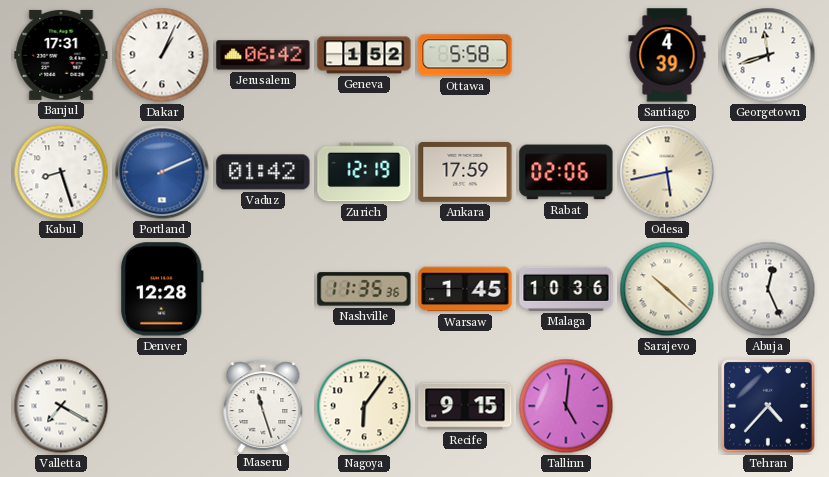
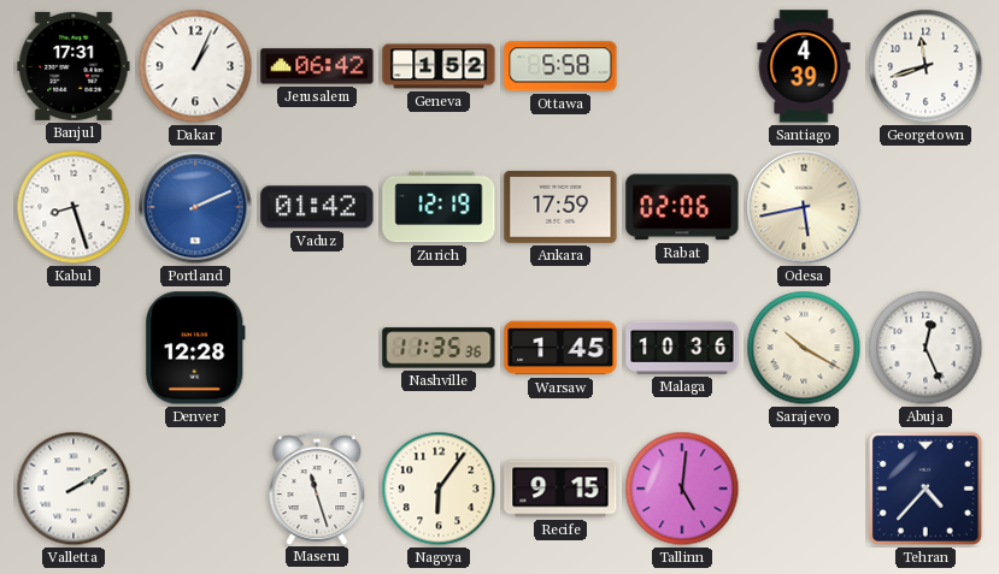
Sarajevo: 10:22 -> 10:20
Valletta: 7:20 -> 2:10
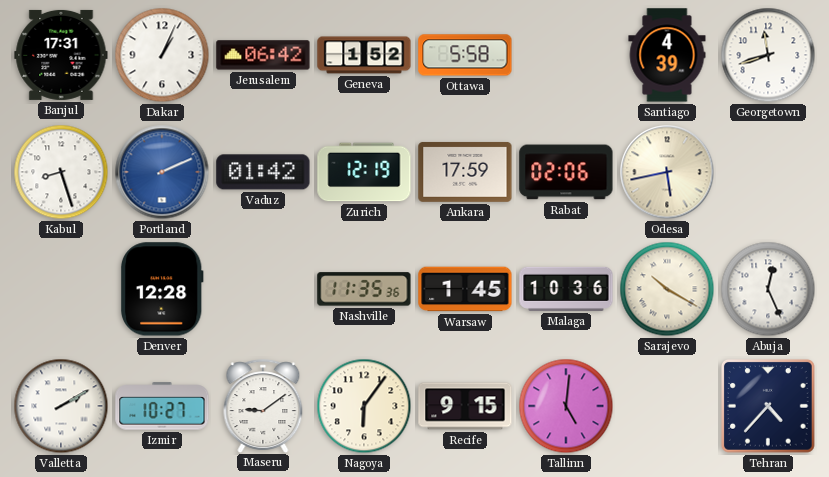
Izmir: none -> 10:27
Maseru: 11:27 -> 9:09
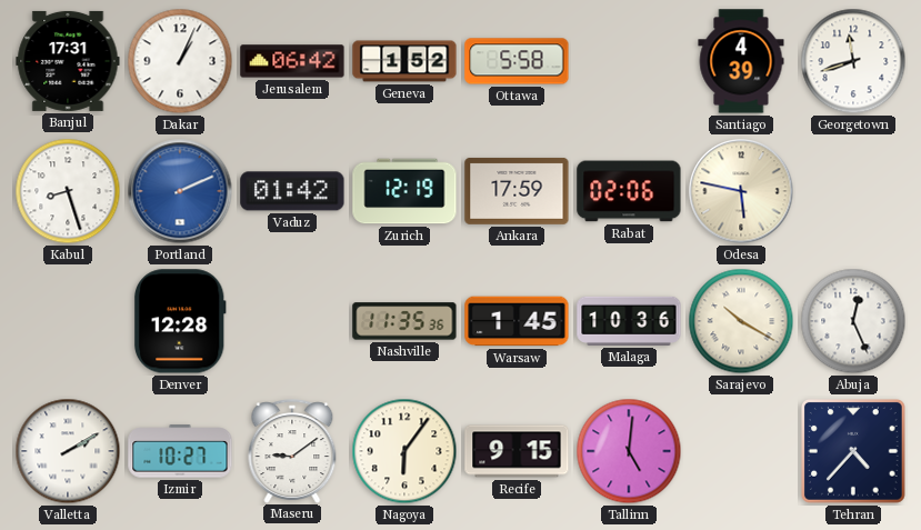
Odesa: 5:43 -> 5:47
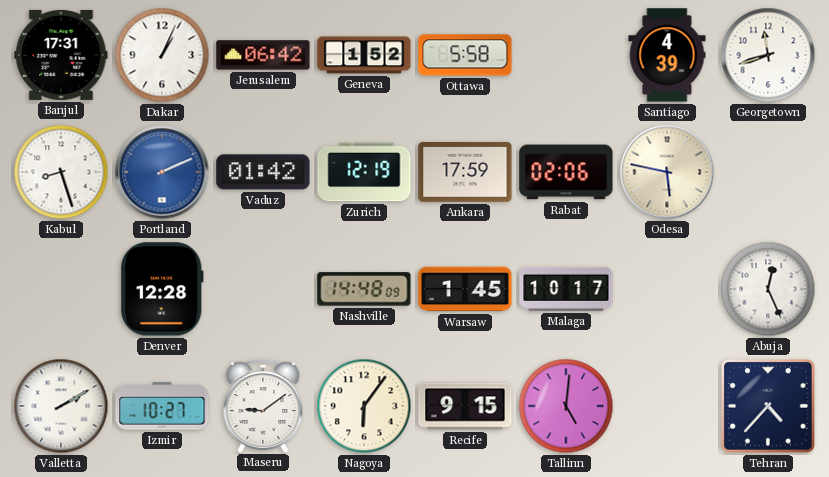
Nashville: 11:35 -> 14:48
Malaga: 10:36 -> 10:17
Sarajevo: 10:20 -> none
